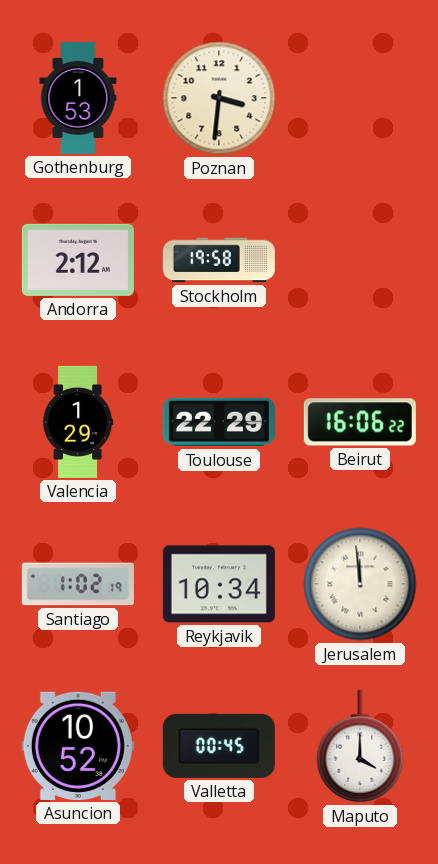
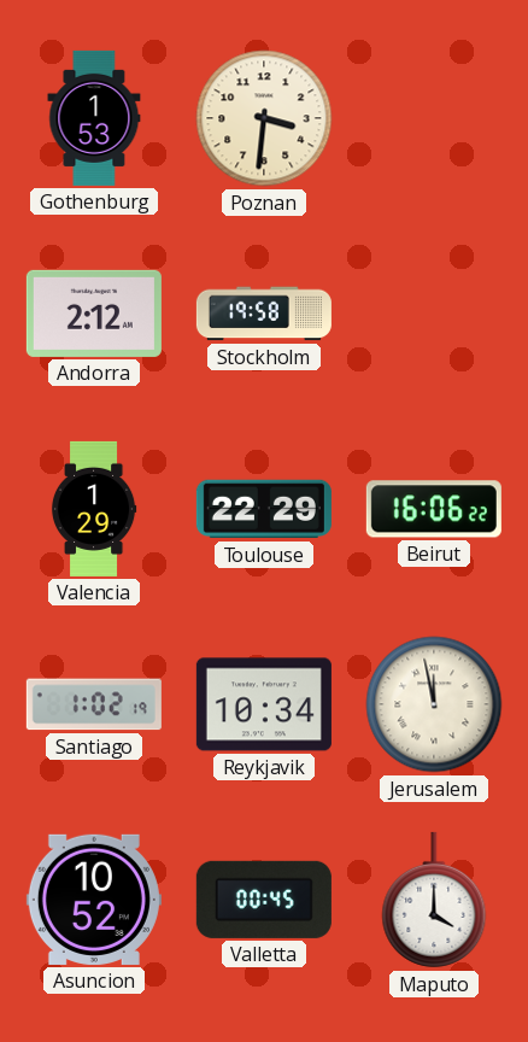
Jerusalem: 11:59 -> 11:58
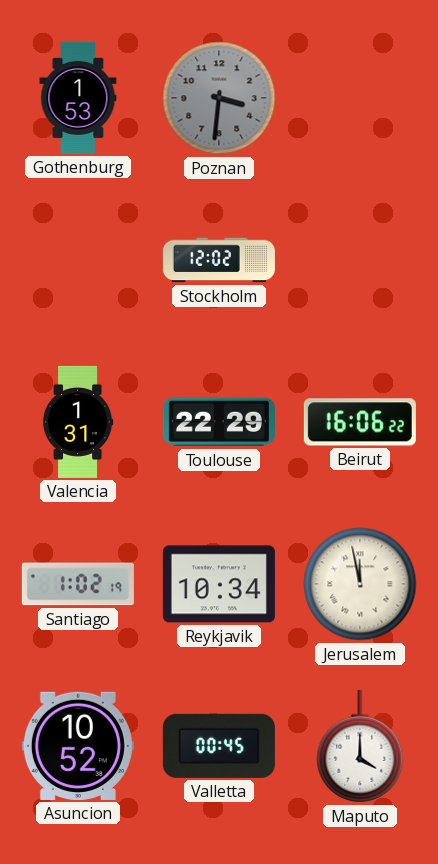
Poznan dial: cream -> grey
Andorra: 2:12 -> none
Stockholm: 19:58 -> 12:02
Valencia: 1:29 -> 1:31
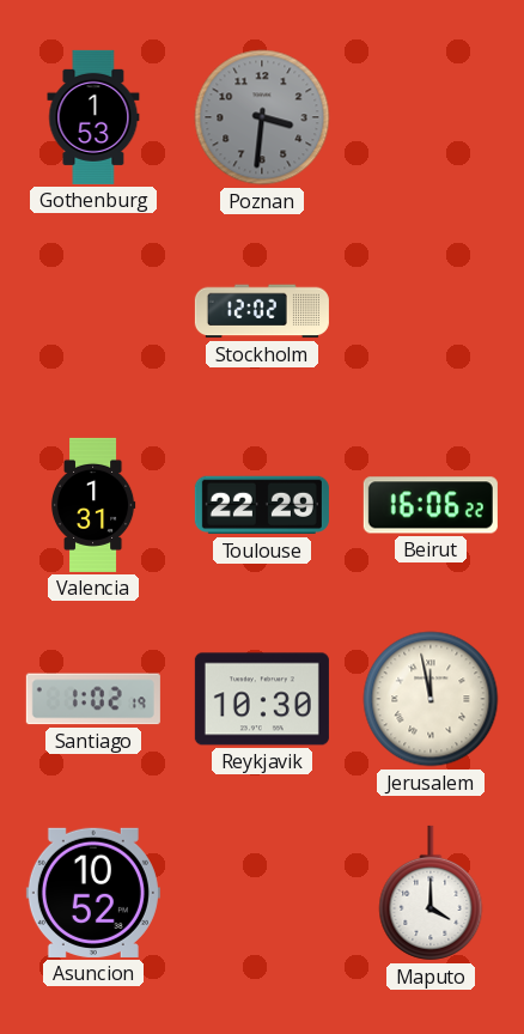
Reykjavik: 10:34 -> 10:30
Valletta: 00:45 -> none
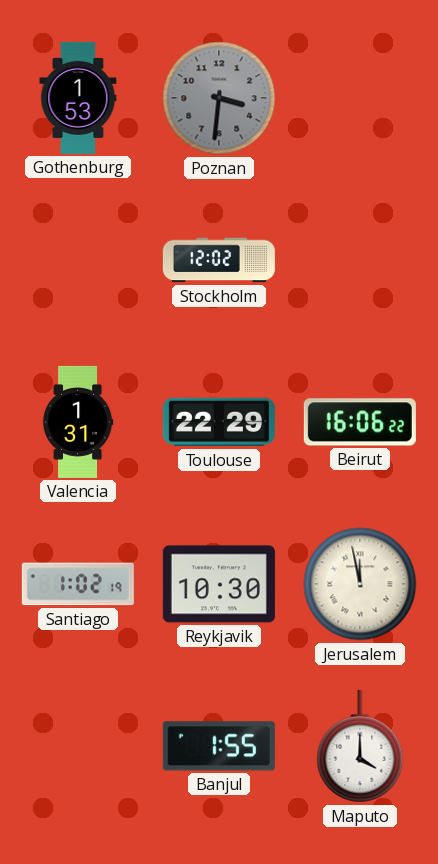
Asuncion: 10:52 -> none
Banjul: none -> 1:55
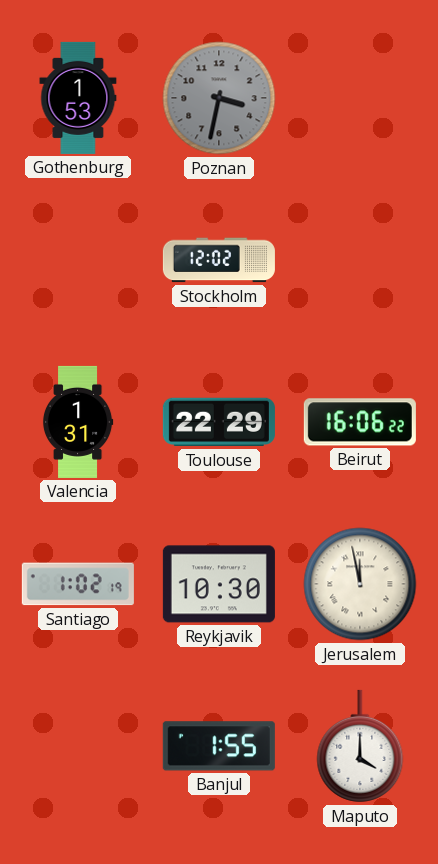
Poznan: 3:31 -> 3:32
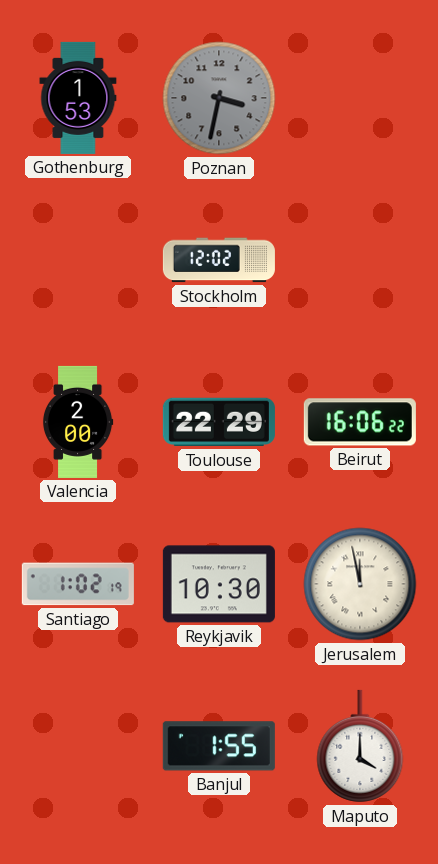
Valencia: 1:31 -> 2:00
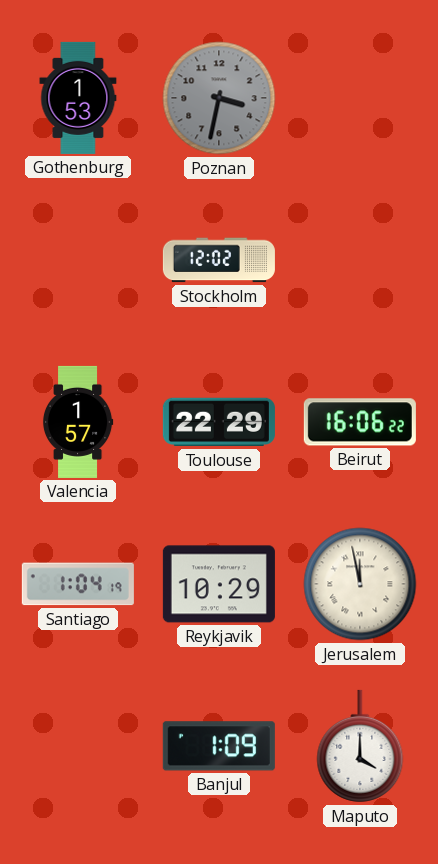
Valencia: 2:00 -> 1:57
Santiago: 1:02 -> 1:04
Reykjavik: 10:30 -> 10:29
Banjul: 1:55 -> 1:09
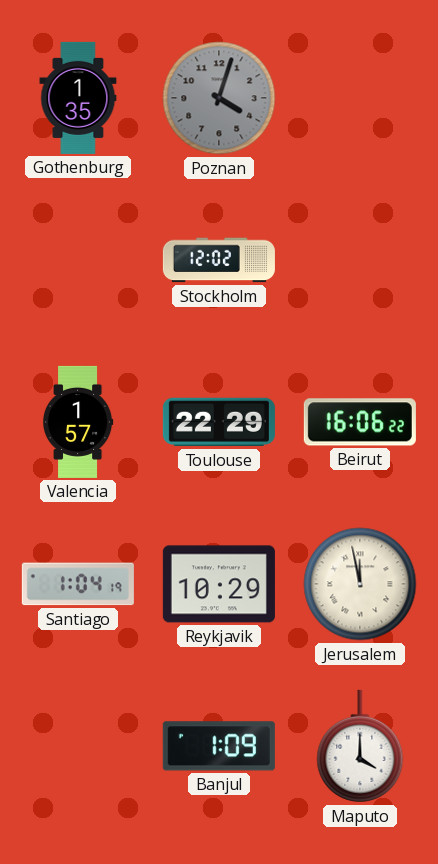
Gothenburg: 1:53 -> 1:35
Poznan: 3:32 -> 4:03
